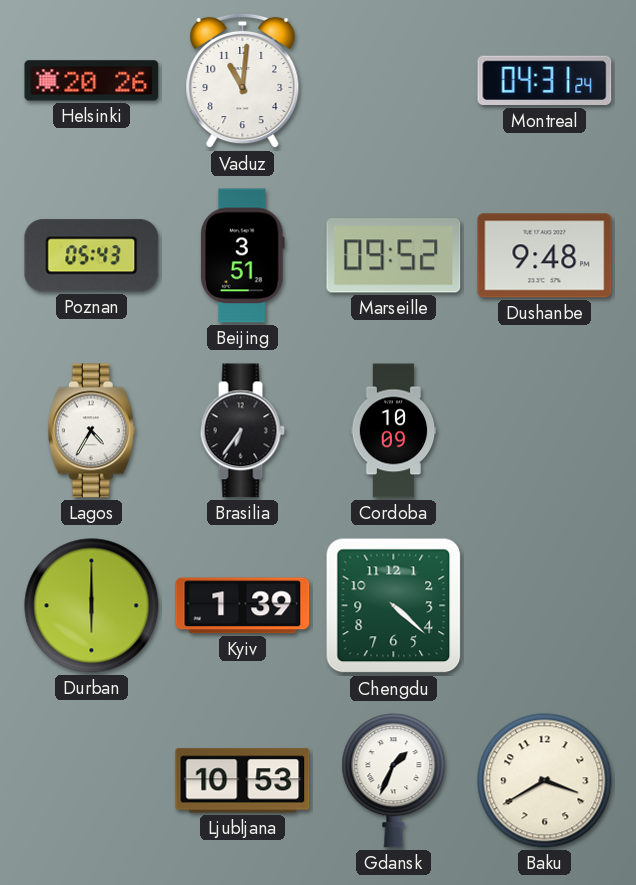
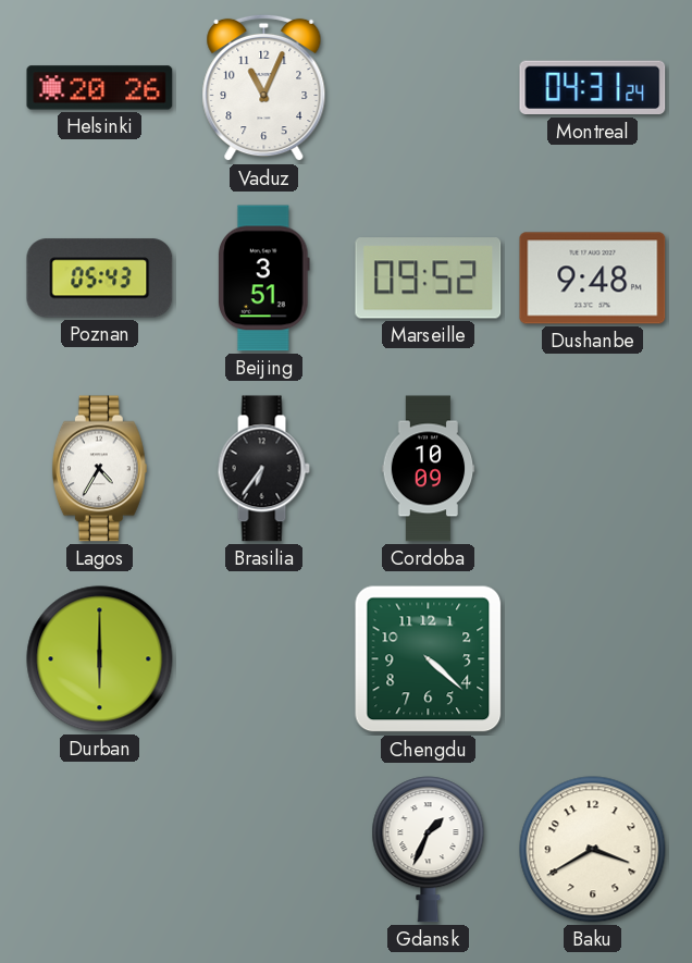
Vaduz: 11:01 -> 11:04
Kyiv: 1:39 -> none
Ljubljana: 10:53 -> none
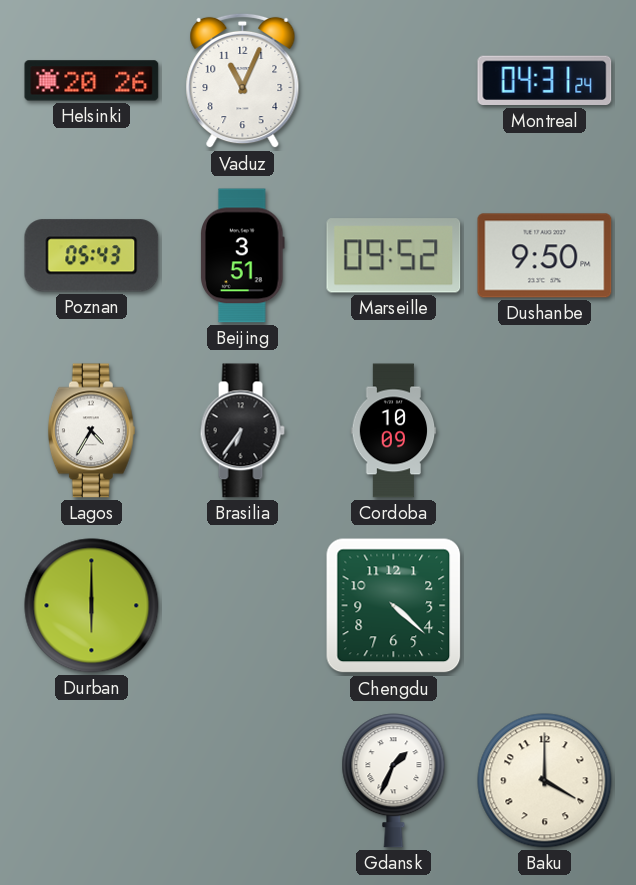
Dushanbe: 9:48 -> 9:50
Baku: 3:40 -> 4:00
